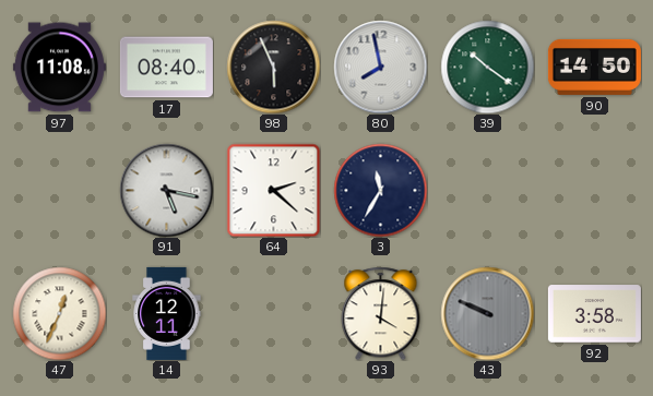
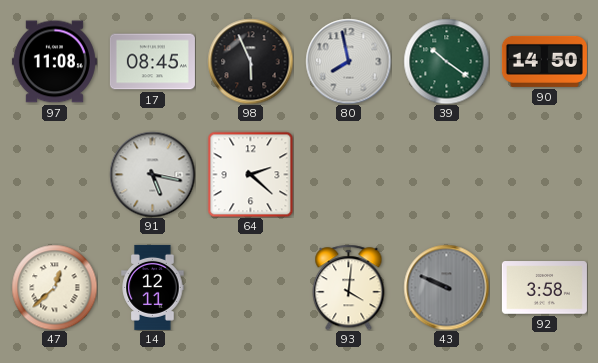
17: 08:40 -> 08:45
3: 11:35 -> none
47: 12:34 -> 12:38
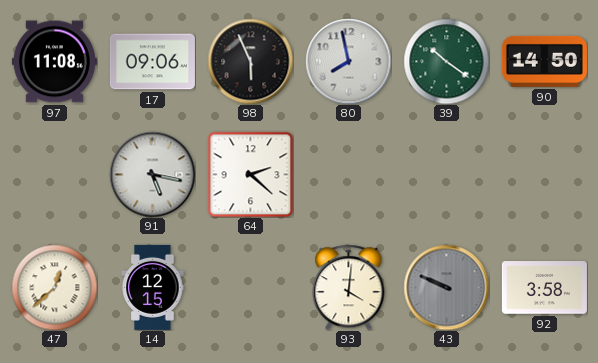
17: 08:45 -> 09:06
14: 12:11 -> 12:15
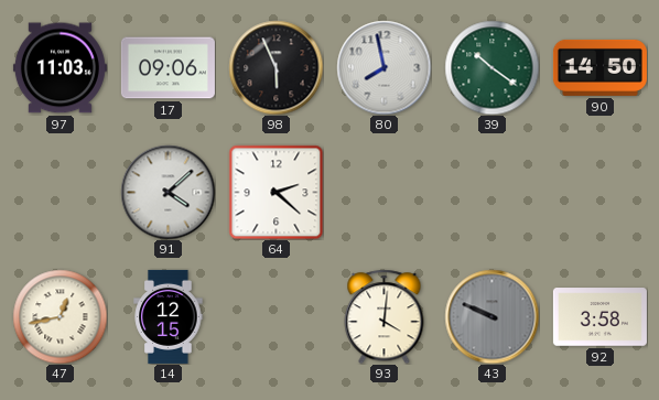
97: 11:08 -> 11:03
91: 5:17 -> 4:08
47: 12:38 -> 12:43
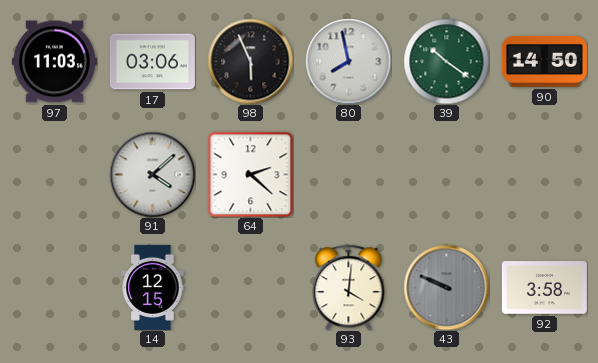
17: 09:06 -> 03:06
47: 12:43 -> none
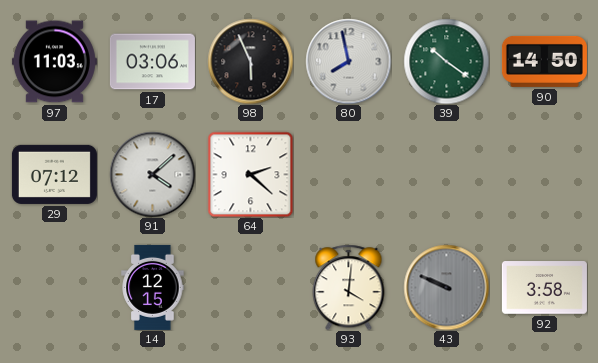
29: none -> 07:12
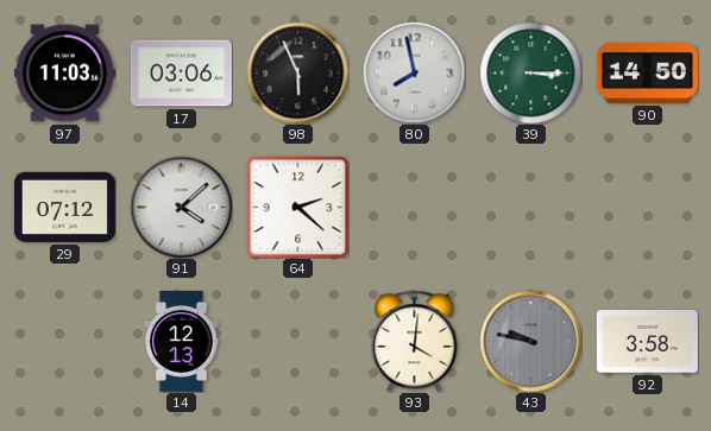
39: 10:21 -> 3:15
14: 12:15 -> 12:13
43: 9:49 -> 9:47
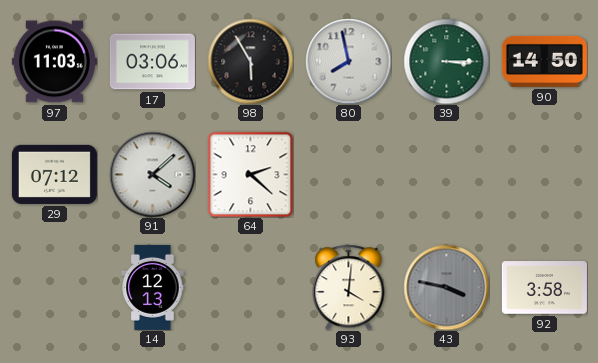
98: 5:56 -> 5:55
43: 9:47 -> 3:47
